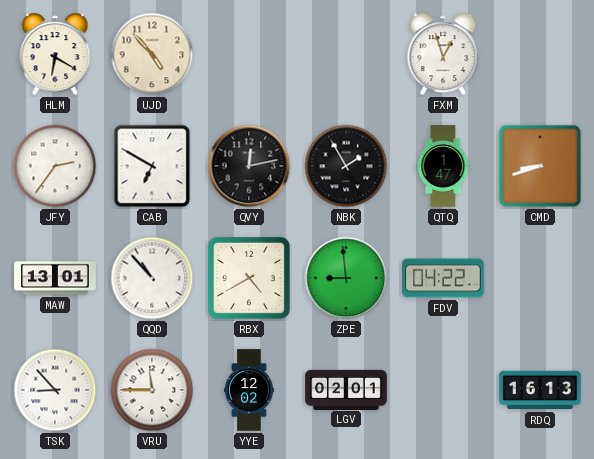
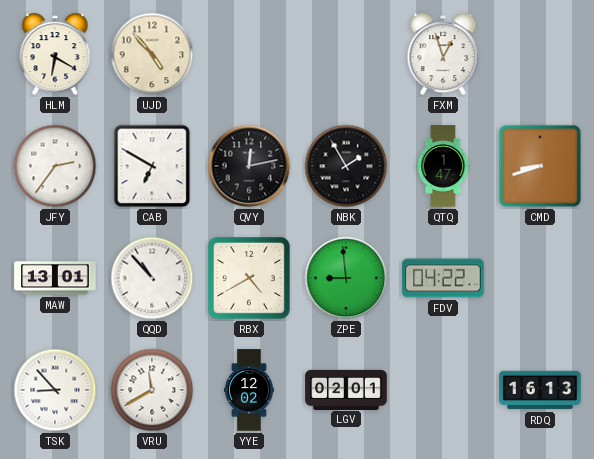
VRU: 11:45 -> 11:40
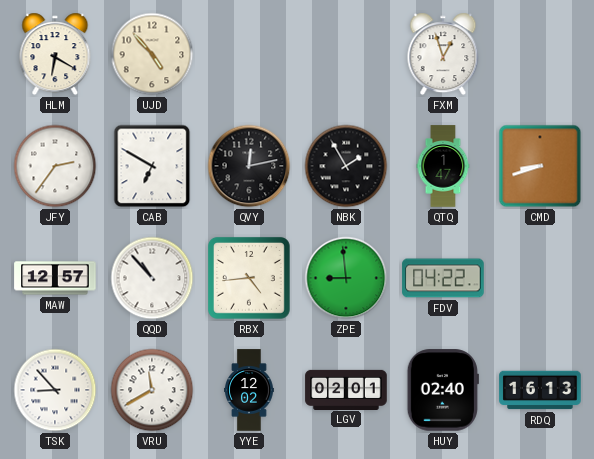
MAW: 13:01 -> 12:57
RBX: 4:40 -> 4:44
HUY: none -> 02:40
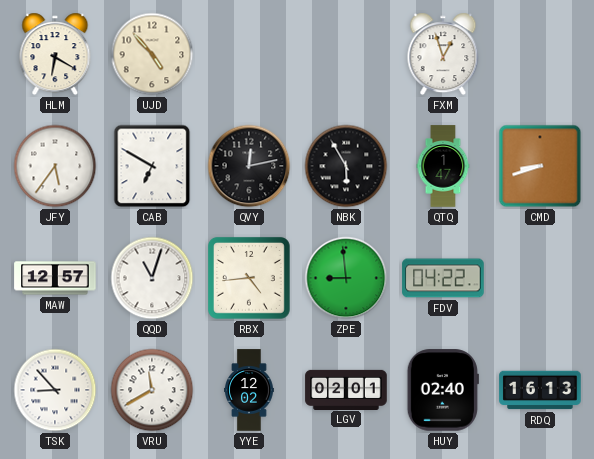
JFY: 2:36 -> 5:36
NBK: 1:55 -> 5:55
QQD: 10:53 -> 11:03
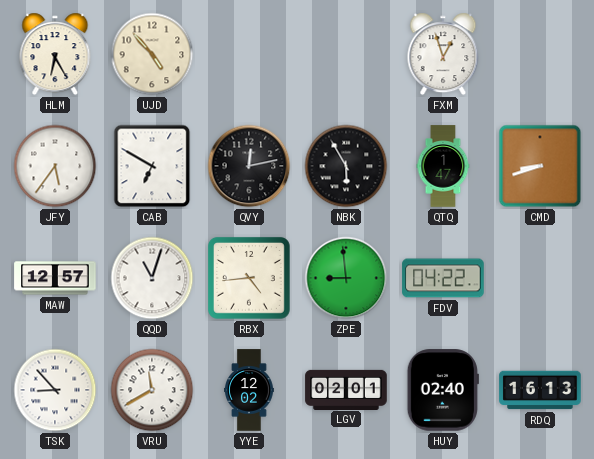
HLM: 6:20 -> 6:25
